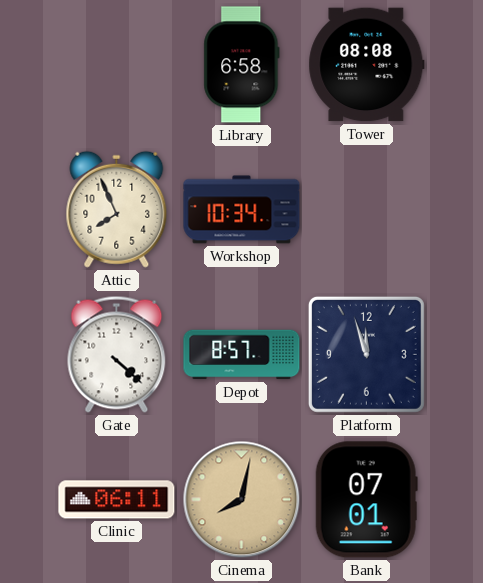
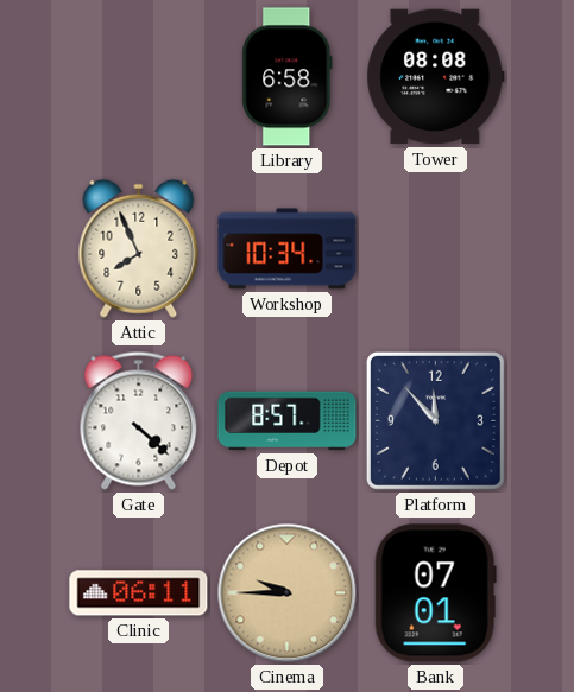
Platform: 11:57 -> 11:53
Cinema: 8:02 -> 9:45
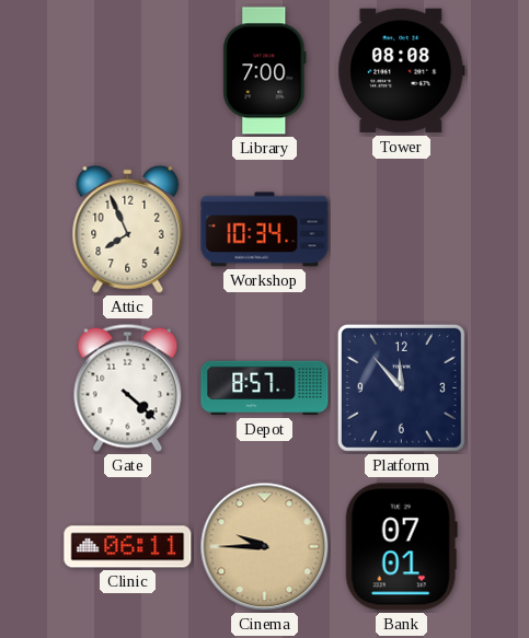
Library: 6:58 -> 7:00
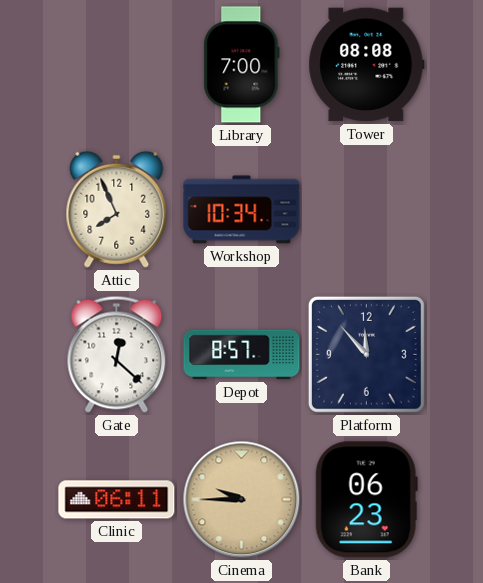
Gate: 4:22 -> 12:22
Bank: 07:01 -> 06:23
